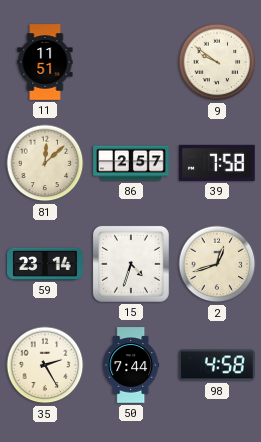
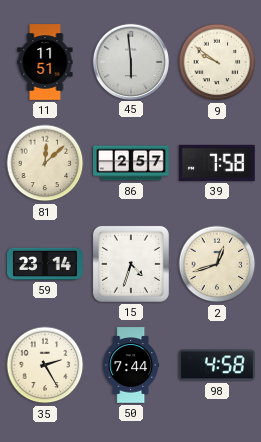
45: none -> 5:59
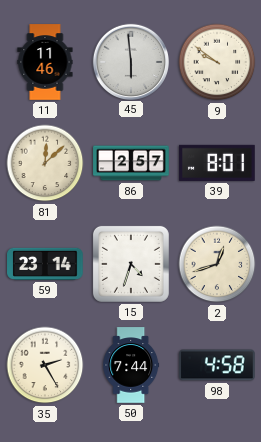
11: 11:51 -> 11:46
39: 7:58 -> 8:01
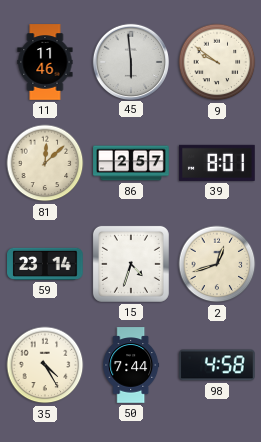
35: 2:25 -> 4:25
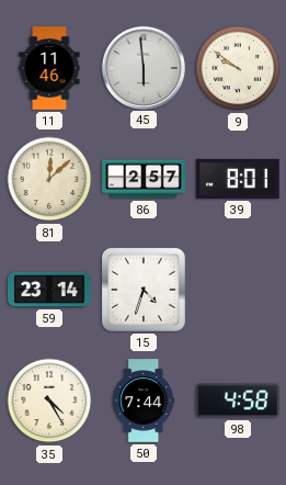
2: 12:42 -> none
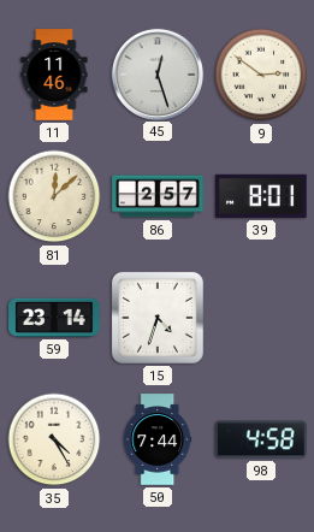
45: 5:59 -> 12:27
9: 9:51 -> 2:51
